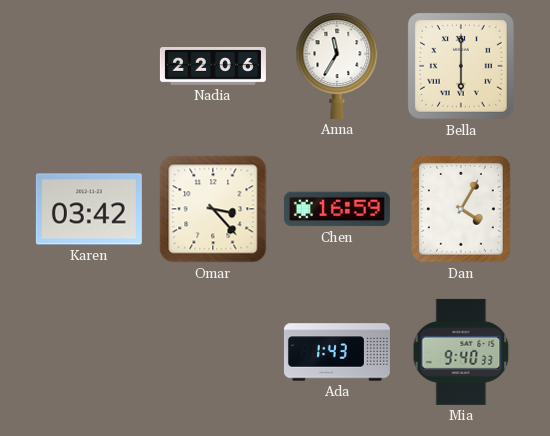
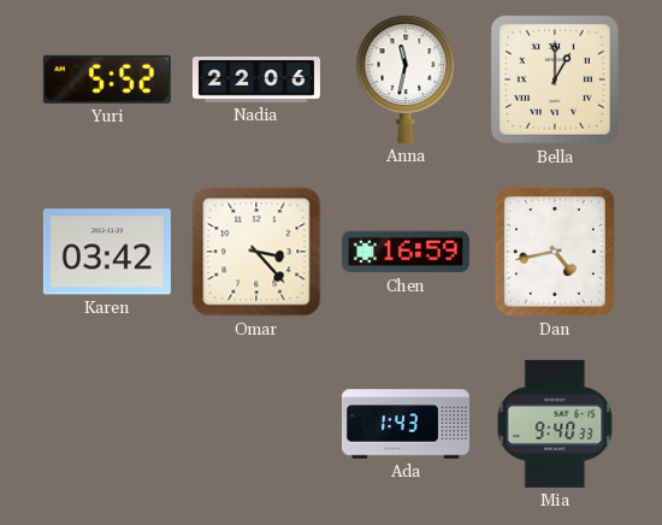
Yuri: none -> 5:52
Anna: 11:35 -> 11:32
Bella: 6:00 -> 1:00
Dan: 4:05 -> 4:43
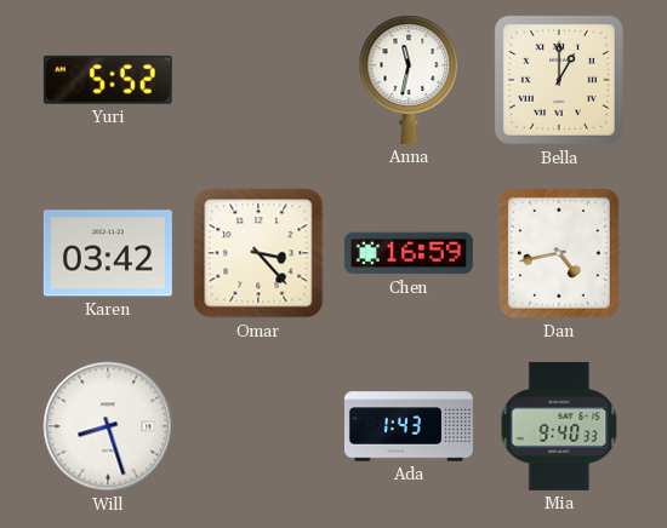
Nadia: 22:06 -> none
Will: none -> 8:27
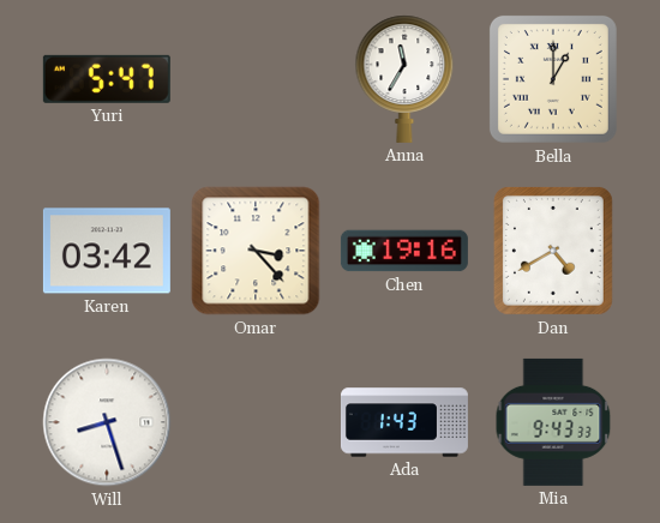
Yuri: 5:52 -> 5:47
Anna: 11:32 -> 11:35
Chen: 16:59 -> 19:16
Dan: 4:43 -> 4:40
Mia: 9:40 -> 9:43
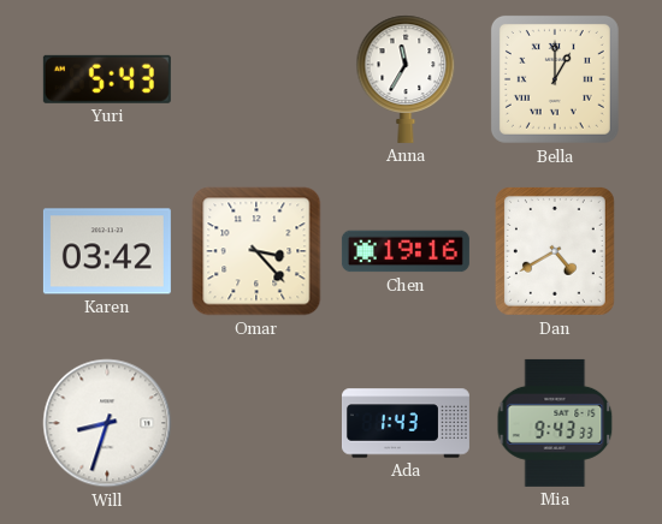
Yuri: 5:47 -> 5:43
Will: 8:27 -> 8:33
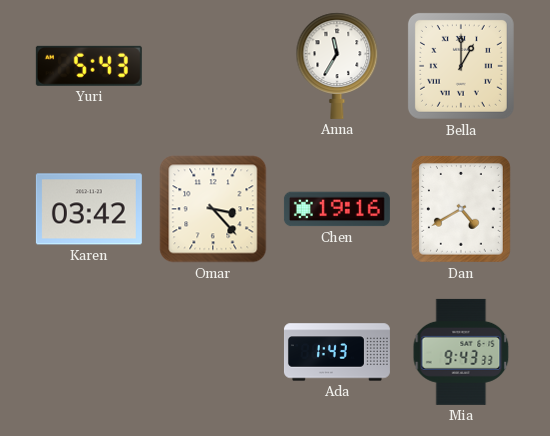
Will: 8:33 -> none
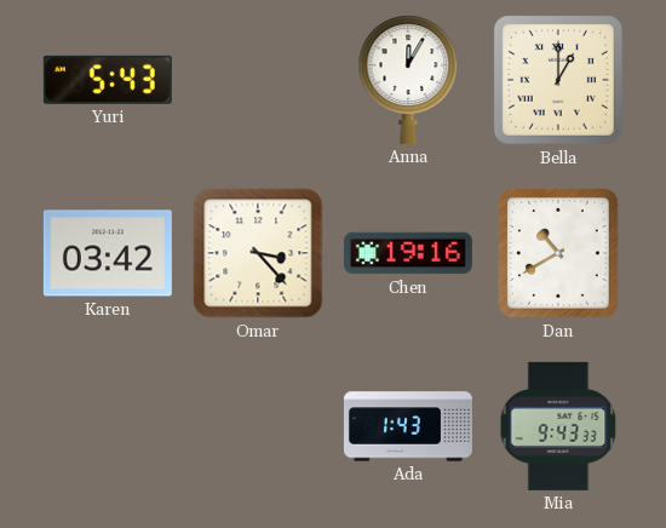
Anna: 11:35 -> 12:05
Dan: 4:40 -> 10:40
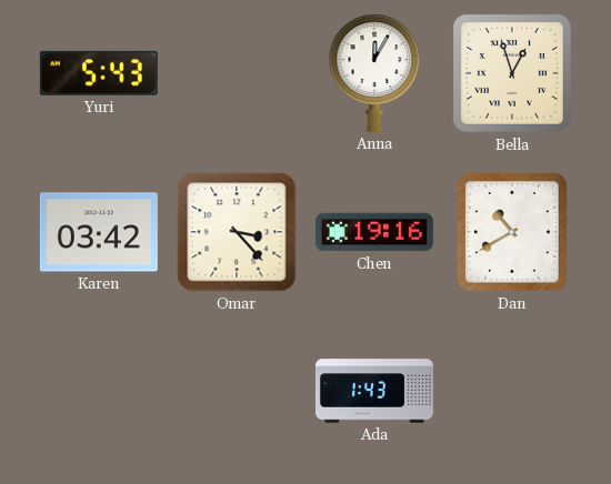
Bella: 1:00 -> 12:57
Mia: 9:43 -> none
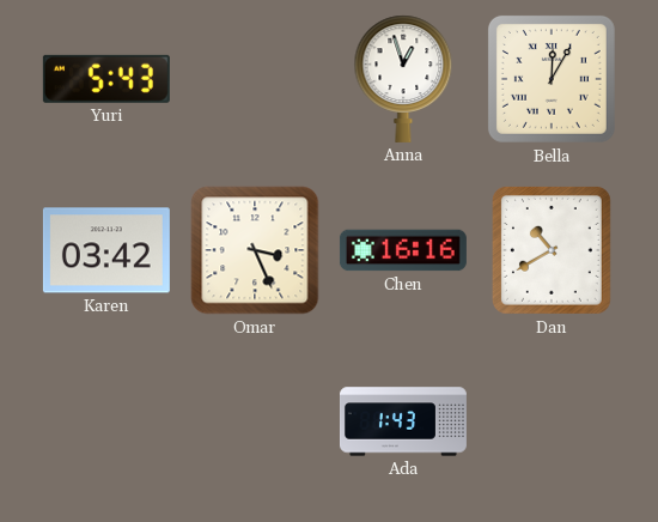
Anna: 12:05 -> 12:57
Bella: 12:57 -> 12:05
Omar: 3:23 -> 3:26
Chen: 19:16 -> 16:16
